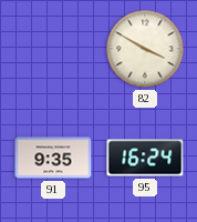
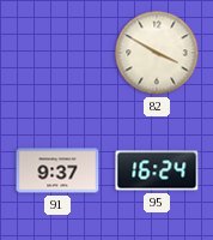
91: 9:35 -> 9:37
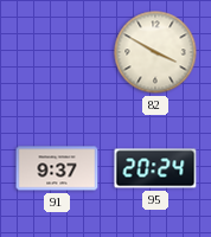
95: 16:24 -> 20:24
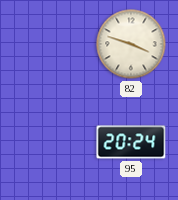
82: 3:50 -> 3:48
91: 9:37 -> none
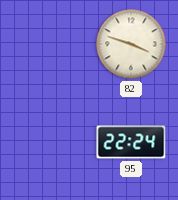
95: 20:24 -> 22:24
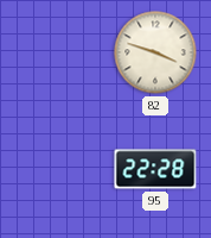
95: 22:24 -> 22:28
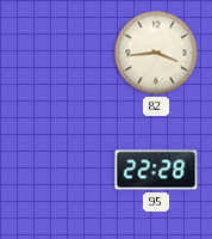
82: 3:48 -> 3:44
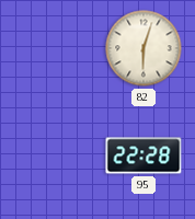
82: 3:44 -> 6:03
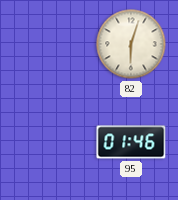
95: 22:28 -> 01:46
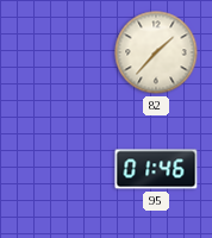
82: 6:03 -> 1:37
